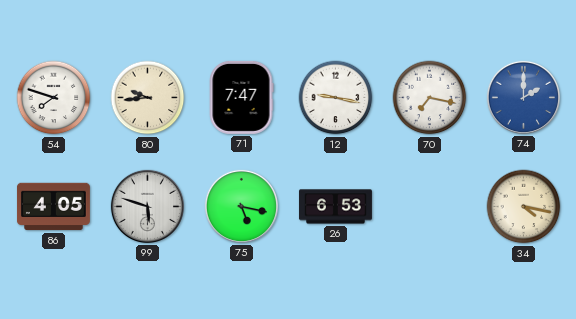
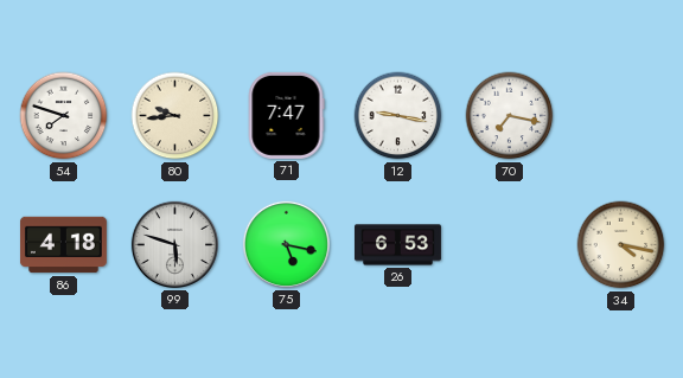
74: 2:00 -> none
86: 4:05 -> 4:18
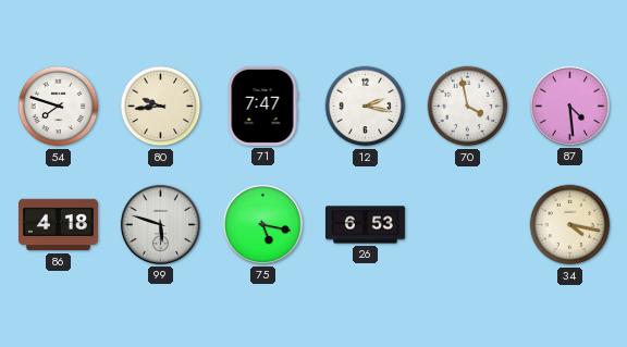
12: 9:17 -> 2:17
70: 7:17 -> 3:58
87: none -> 4:29
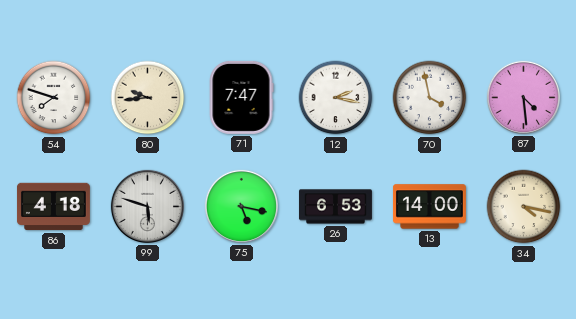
13: none -> 14:00
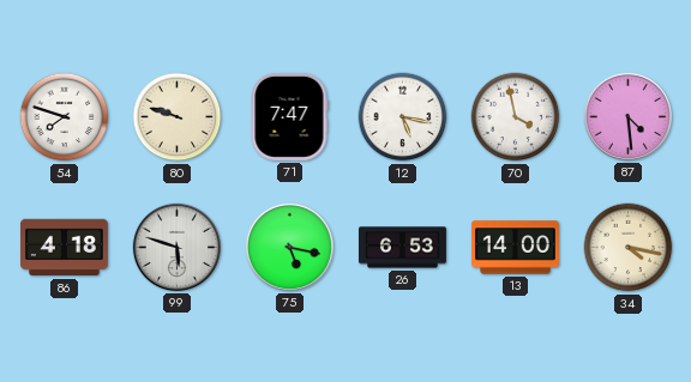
80: 9:44 -> 9:48
12: 2:17 -> 5:17
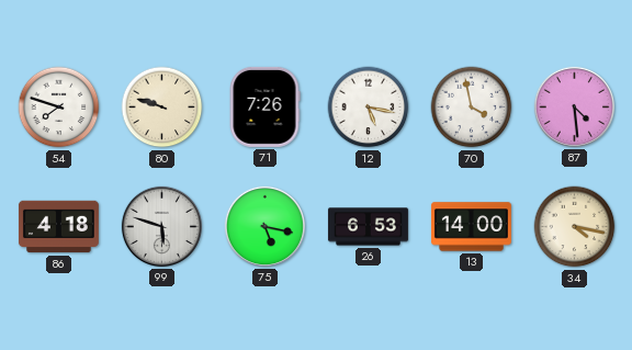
71: 7:47 -> 7:26
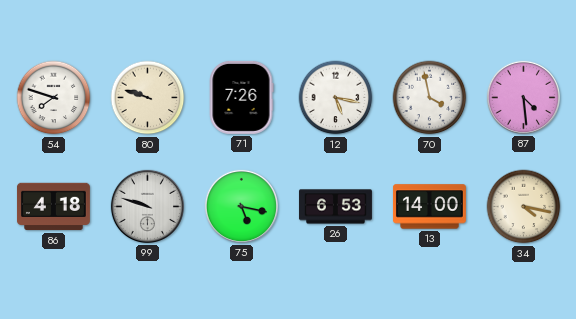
99: 5:48 -> 9:48
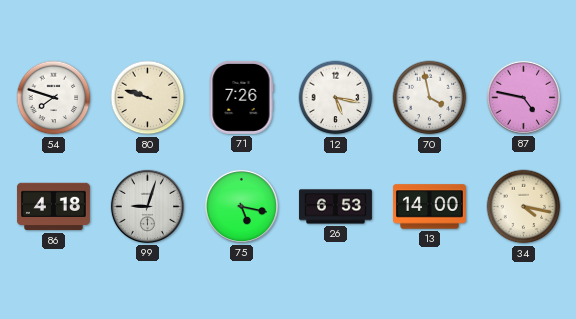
87: 4:29 -> 4:47
99: 9:48 -> 9:03
